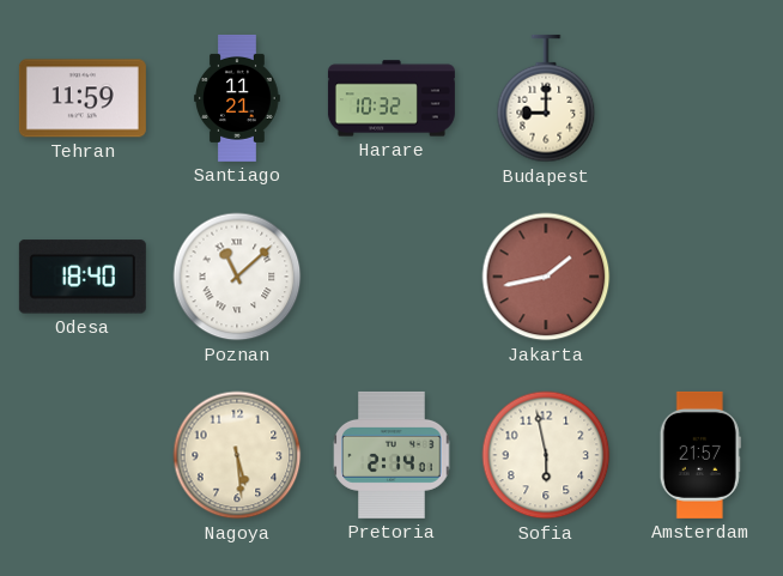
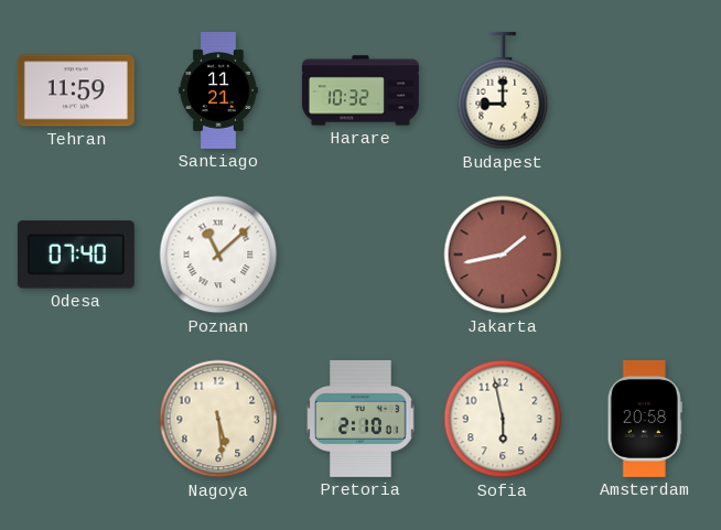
Odesa: 18:40 -> 07:40
Pretoria: 2:14 -> 2:10
Amsterdam: 21:57 -> 20:58
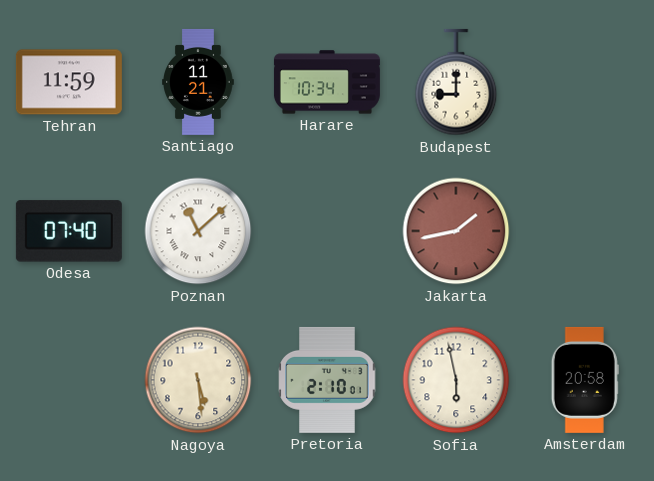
Harare: 10:32 -> 10:34
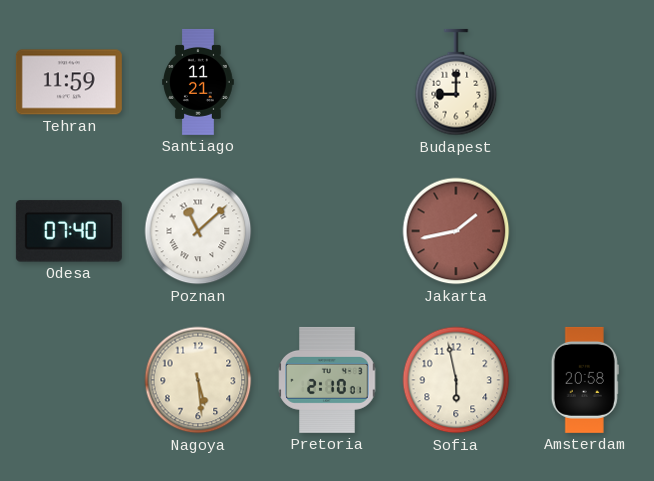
Harare: 10:34 -> none
